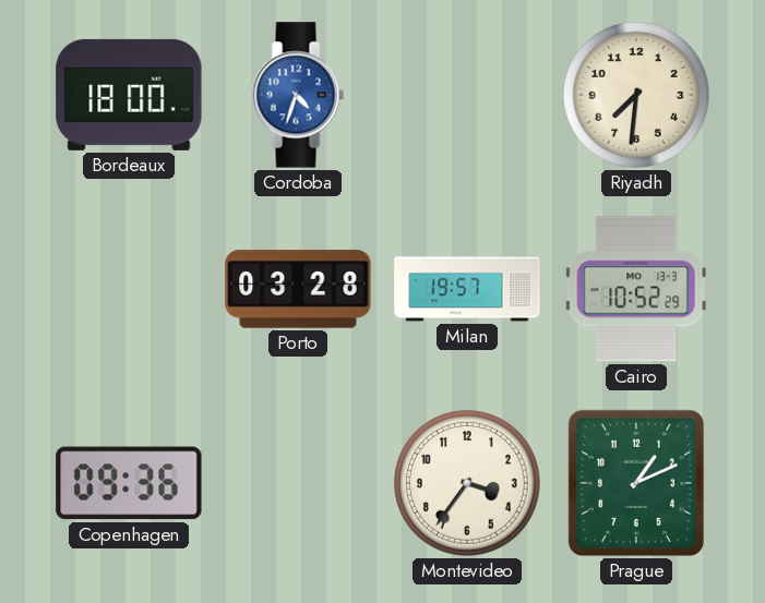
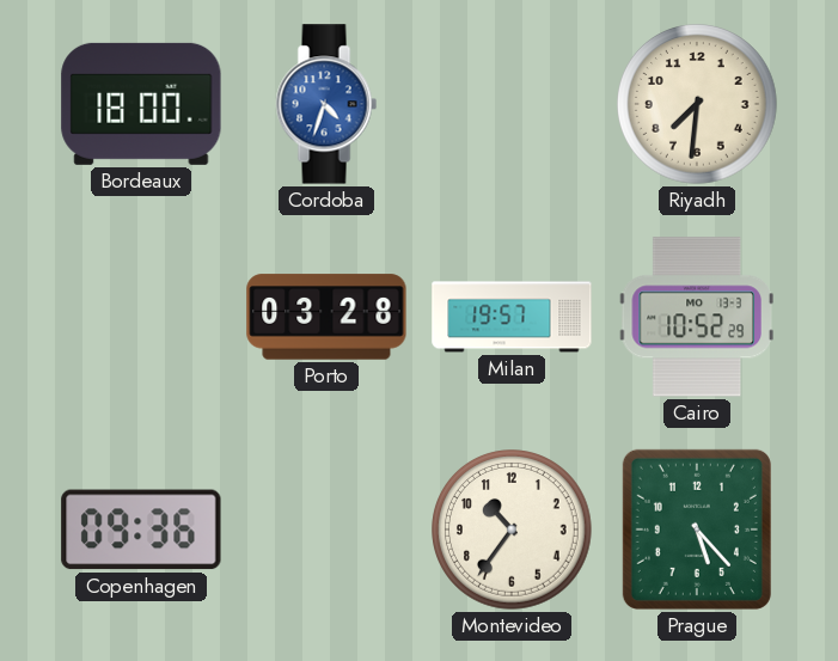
Montevideo: 3:36 -> 10:36
Prague: 1:11 -> 5:23
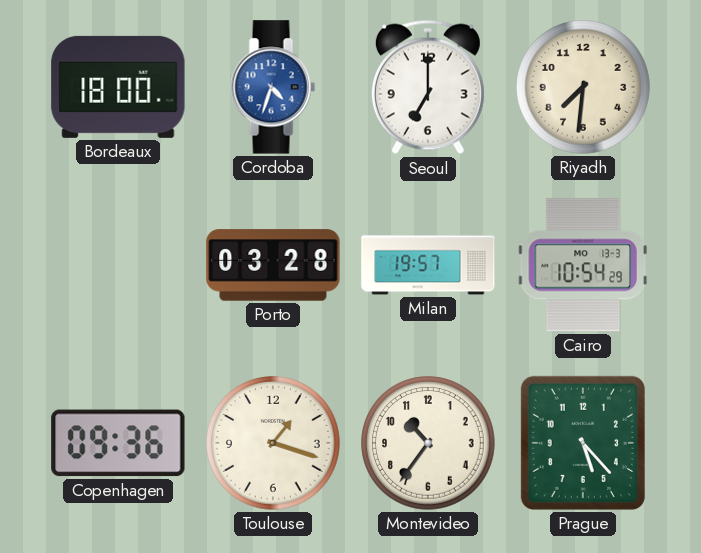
Seoul: none -> 7:00
Cairo: 10:52 -> 10:54
Toulouse: none -> 1:18
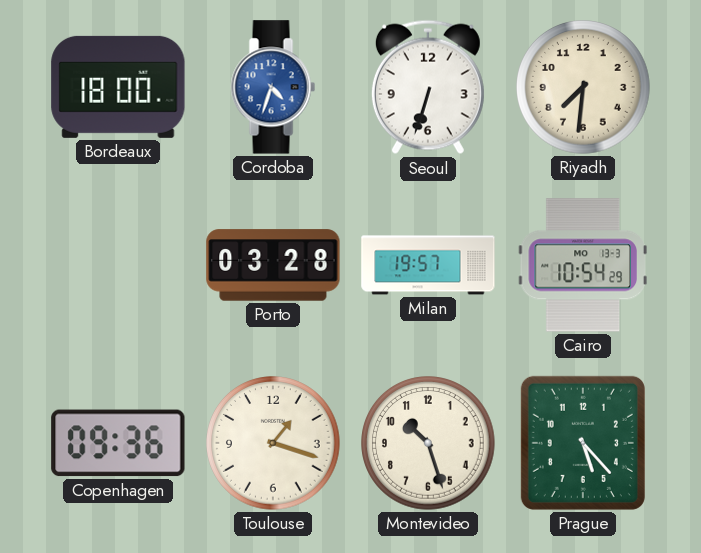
Seoul: 7:00 -> 6:33
Montevideo: 10:36 -> 10:27
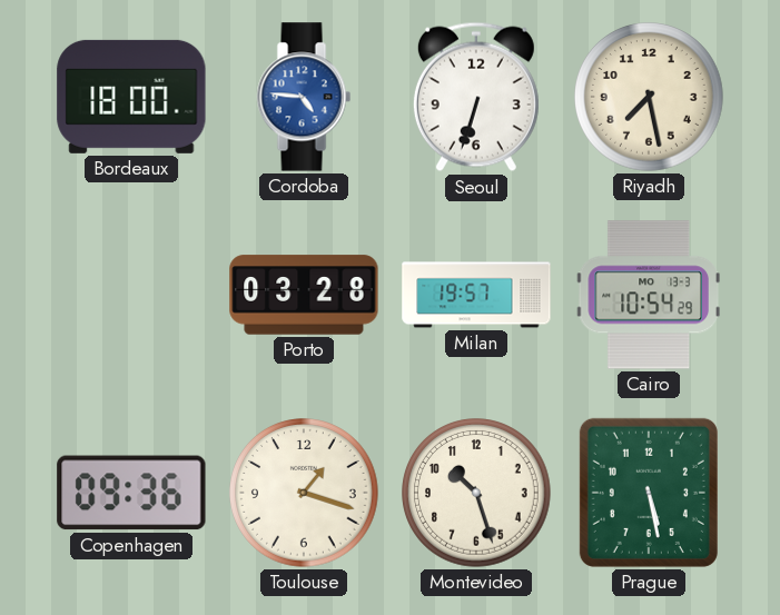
Cordoba: 4:33 -> 4:46
Riyadh: 7:31 -> 7:28
Prague: 5:23 -> 5:28
